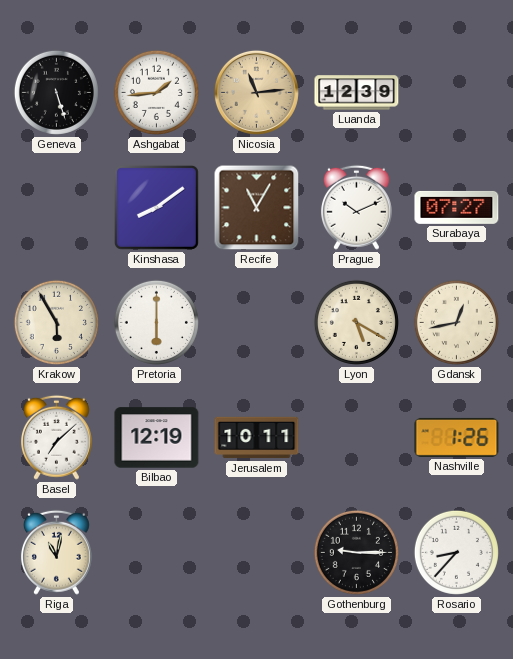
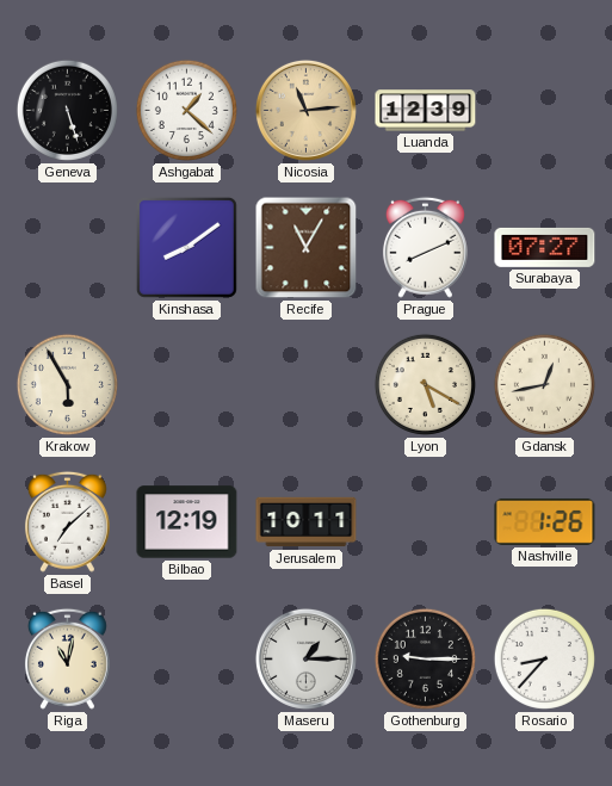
Ashgabat: 1:44 -> 1:22
Prague: 10:11 -> 8:11
Pretoria: 6:00 -> none
Maseru: none -> 1:15
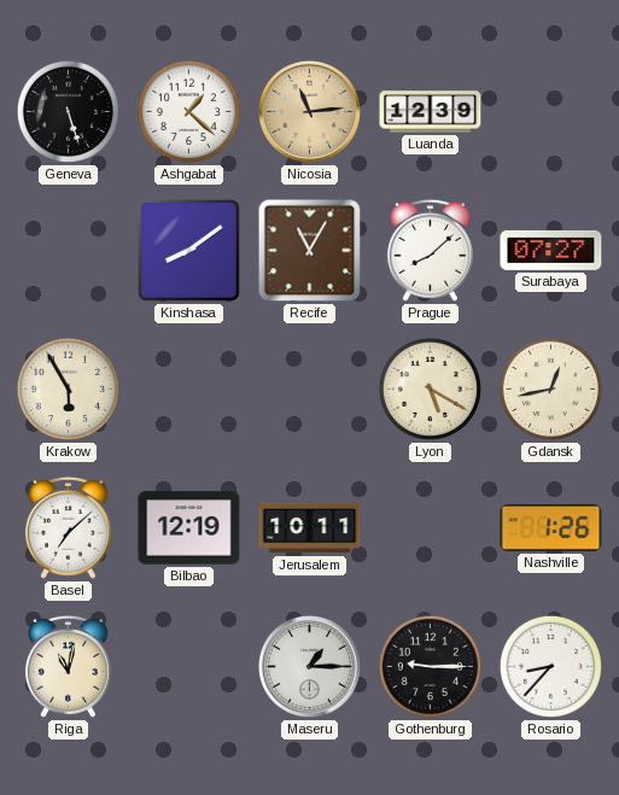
Prague: 8:11 -> 8:08
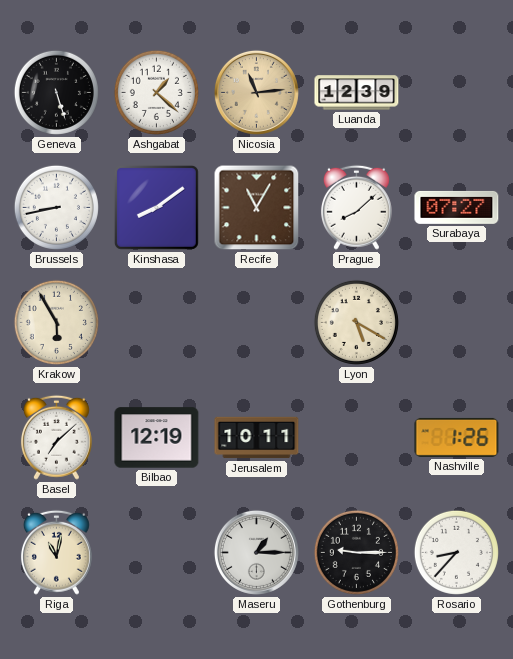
Brussels: none -> 8:43
Gdansk: 12:43 -> none
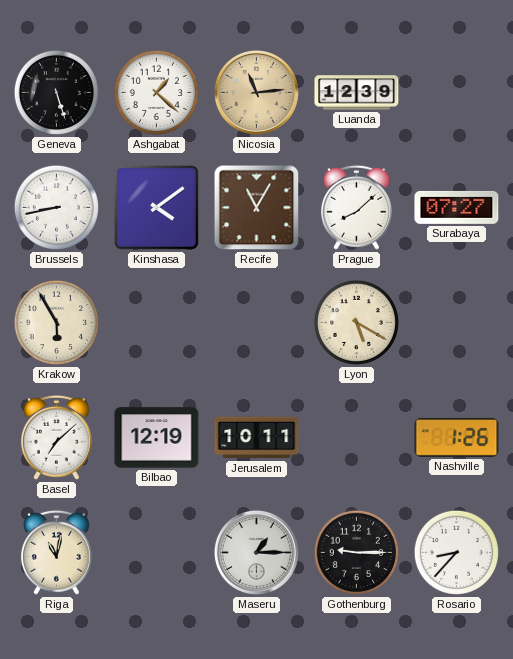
Kinshasa: 8:09 -> 4:09
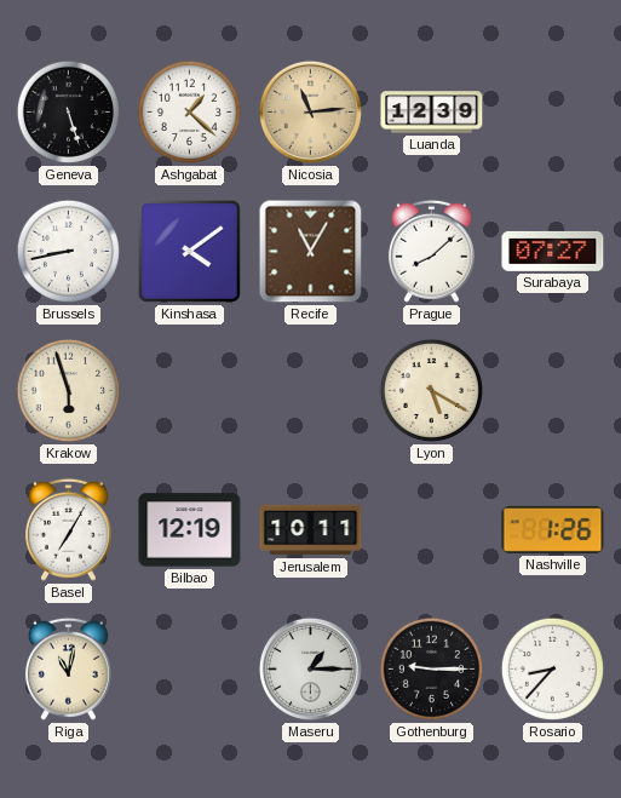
Krakow: 5:55 -> 5:57
Basel: 7:08 -> 7:05
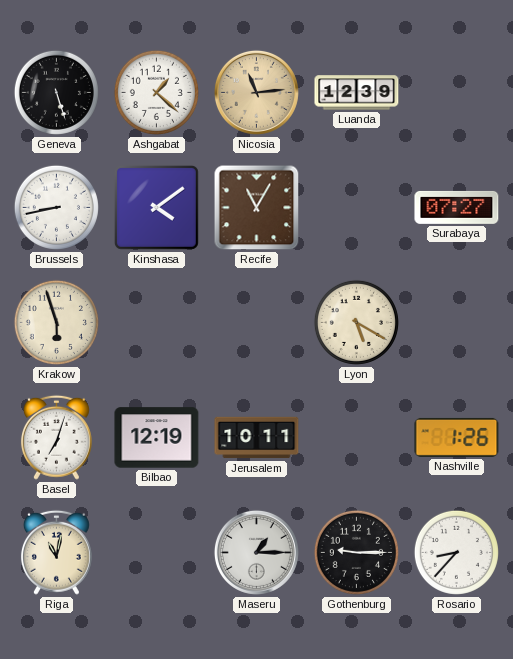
Prague: 8:08 -> none
Basel: 7:05 -> 7:03
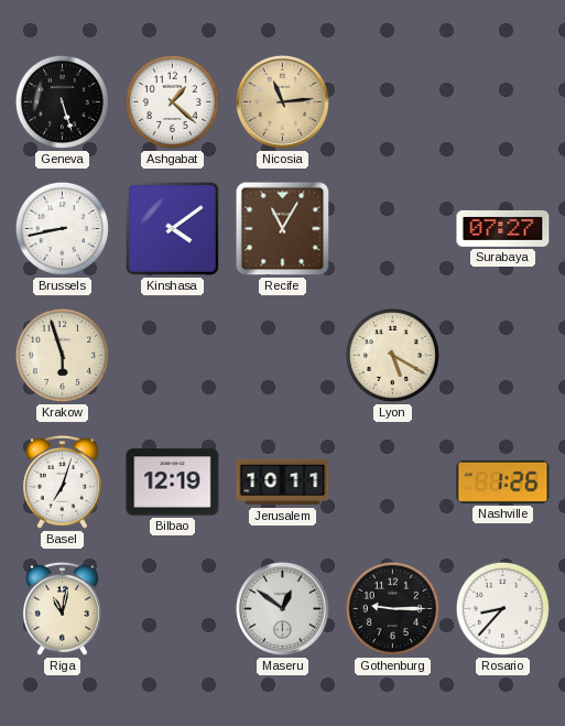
Luanda: 12:39 -> none
Maseru: 1:15 -> 12:51
